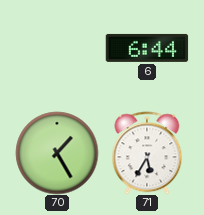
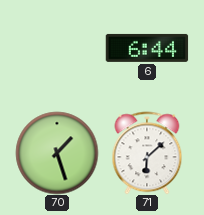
70: 1:25 -> 1:27
71: 5:35 -> 6:08
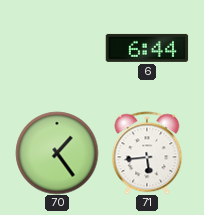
70: 1:27 -> 1:24
71: 6:08 -> 5:44
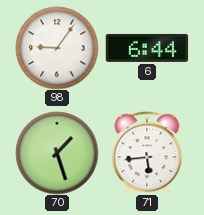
98: none -> 9:06
70: 1:24 -> 1:27
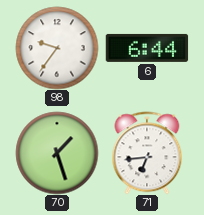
98: 9:06 -> 9:36
71: 5:44 -> 6:44
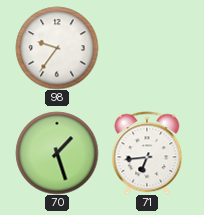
6: 6:44 -> none
